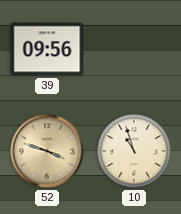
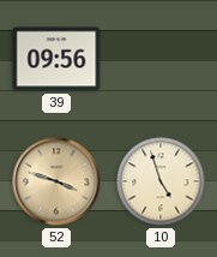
10: 10:57 -> 4:57
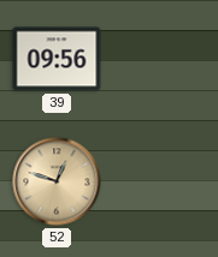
52: 3:48 -> 12:48
10: 4:57 -> none
